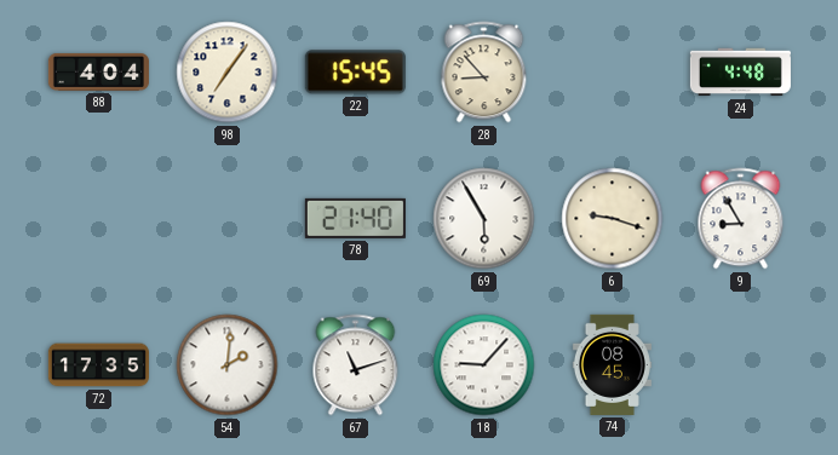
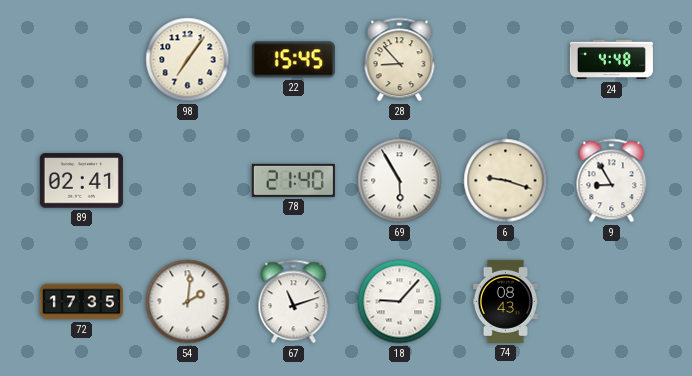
88: 4:04 -> none
89: none -> 02:41
74: 08:45 -> 08:43
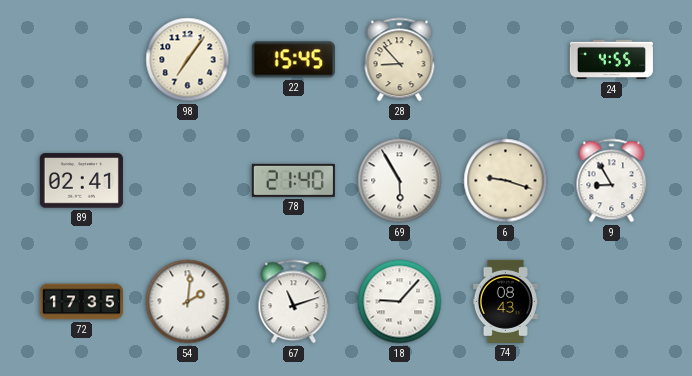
24: 4:48 -> 4:55
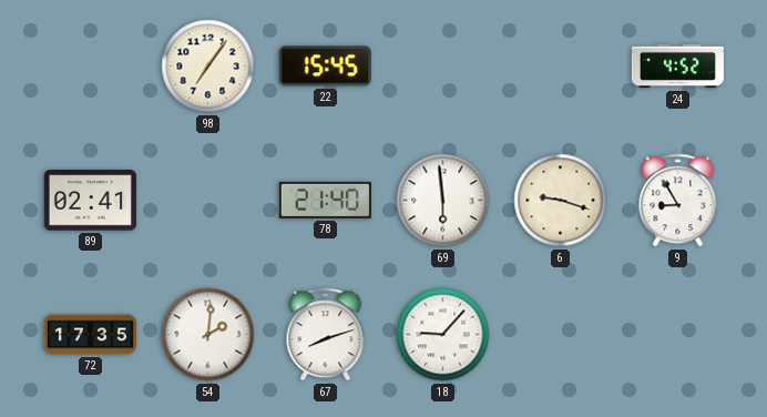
28: 8:53 -> none
24: 4:55 -> 4:52
69: 5:55 -> 5:59
67: 11:12 -> 8:12
74: 08:43 -> none
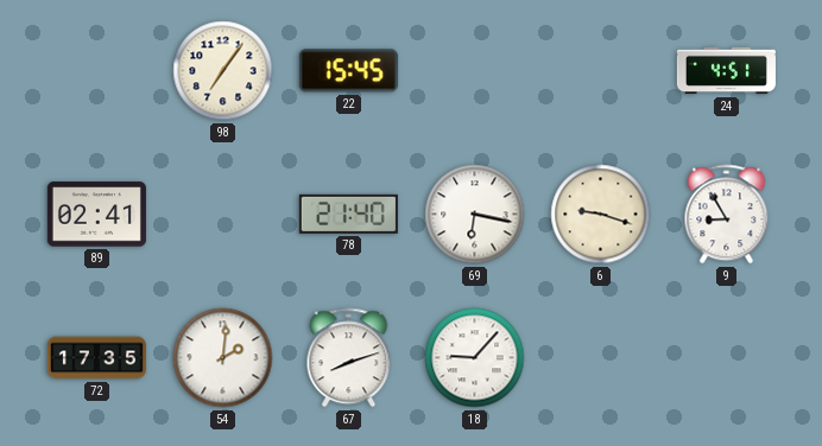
24: 4:52 -> 4:51
69: 5:59 -> 6:17
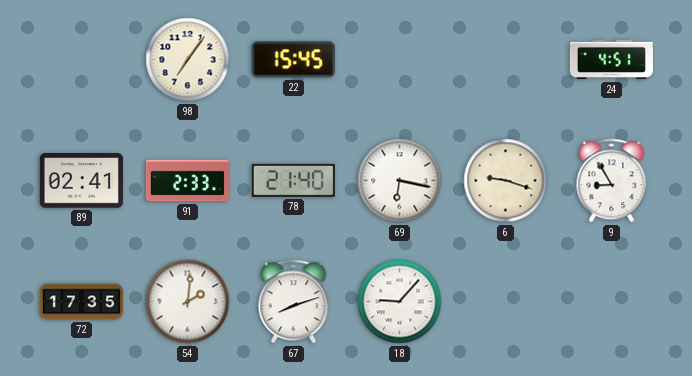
91: none -> 2:33
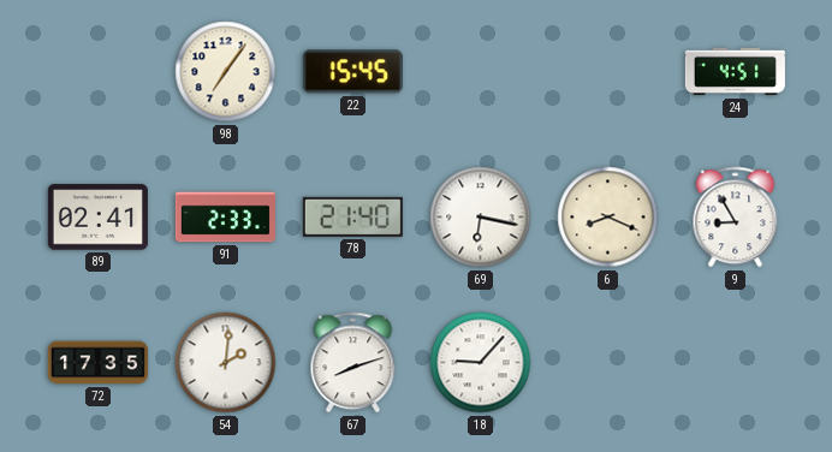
6: 9:18 -> 8:19
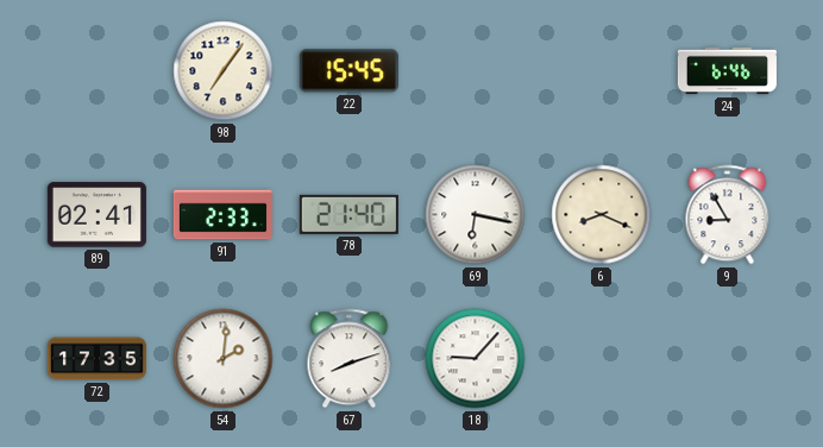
24: 4:51 -> 6:46
